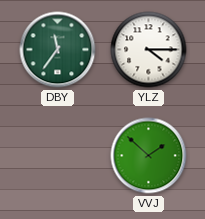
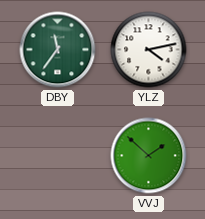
YLZ: 4:15 -> 4:13
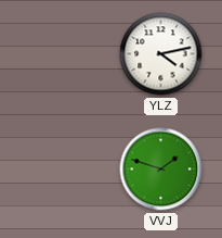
DBY: 11:36 -> none
VVJ: 1:52 -> 1:48
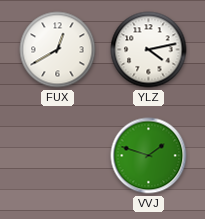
FUX: none -> 12:40
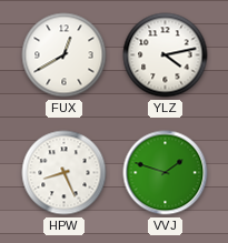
HPW: none -> 8:26
